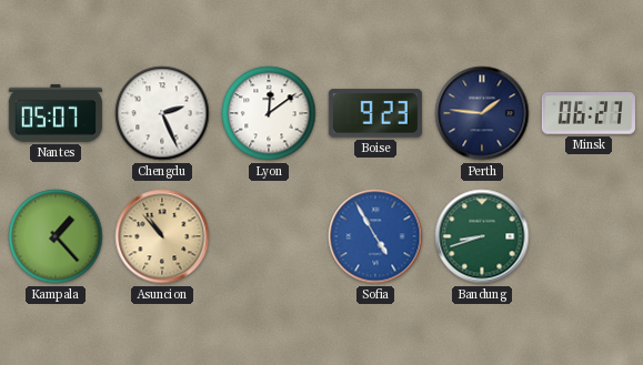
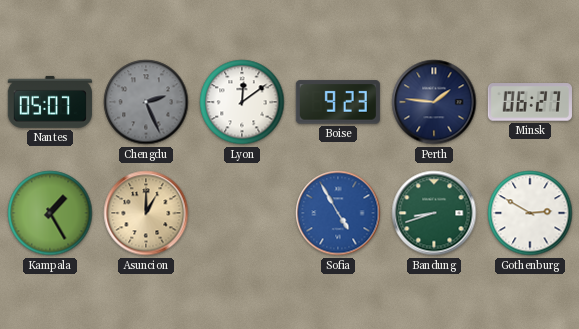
Chengdu dial: white -> grey
Kampala: 1:23 -> 1:25
Asuncion: 10:53 -> 1:00
Gothenburg: none -> 2:50
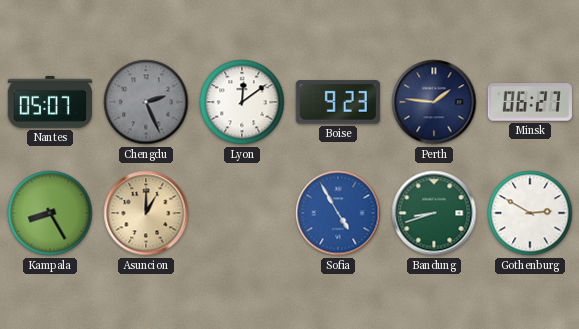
Kampala: 1:25 -> 8:25
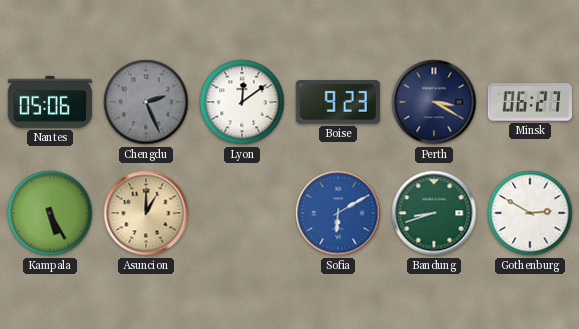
Nantes: 05:07 -> 05:06
Perth: 1:46 -> 3:20
Kampala: 8:25 -> 5:25
Sofia: 4:55 -> 6:10
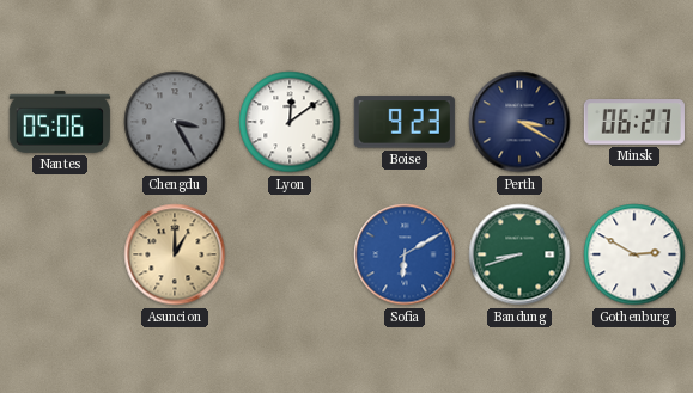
Chengdu: 2:26 -> 3:25
Kampala: 5:25 -> none
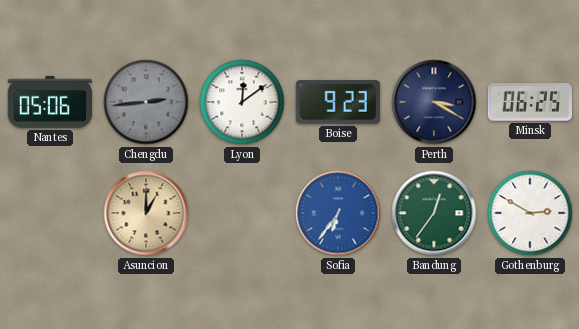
Chengdu: 3:25 -> 2:44
Minsk: 06:27 -> 06:25
Sofia: 6:10 -> 6:36
Bandung: 8:42 -> 12:36
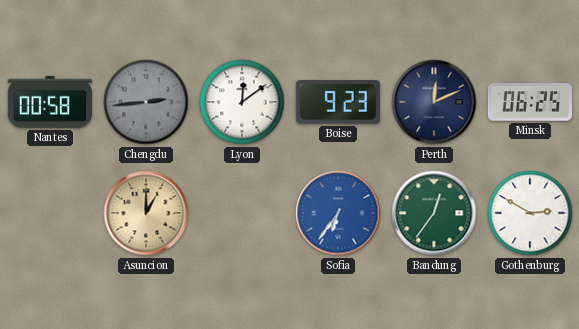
Nantes: 05:06 -> 00:58
Perth: 3:20 -> 12:11
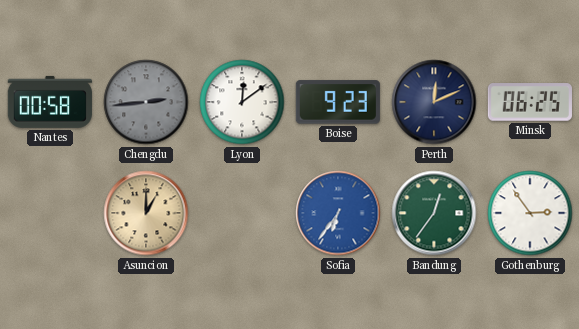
Gothenburg: 2:50 -> 2:54
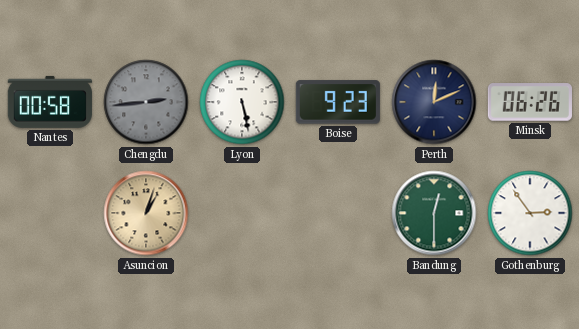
Lyon: 12:09 -> 5:28
Minsk: 06:25 -> 06:26
Asuncion: 1:00 -> 1:03
Sofia: 6:36 -> none
Bandung: 12:36 -> 12:30
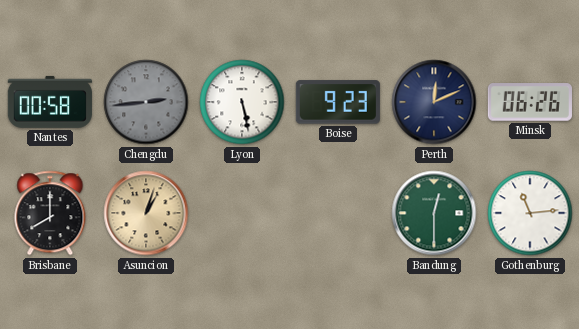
Brisbane: none -> 8:00
Gothenburg: 2:54 -> 11:14
